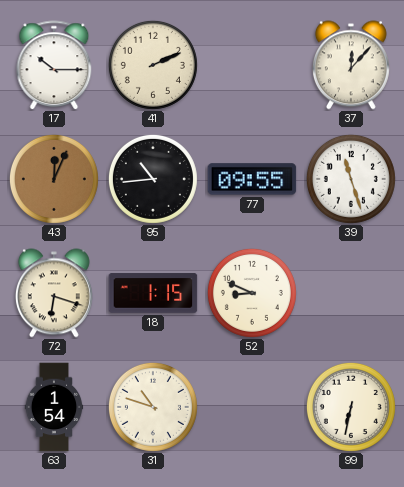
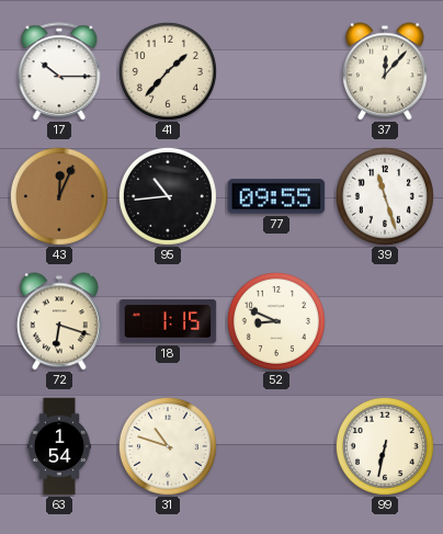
41: 2:11 -> 1:37
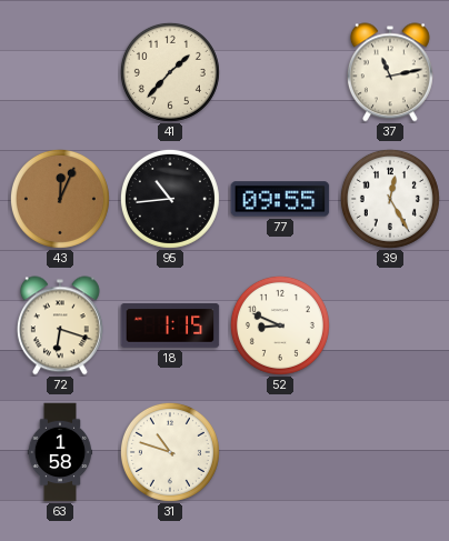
17: 10:15 -> none
37: 12:07 -> 11:13
39: 11:27 -> 12:25
63: 1:54 -> 1:58
99: 6:32 -> none
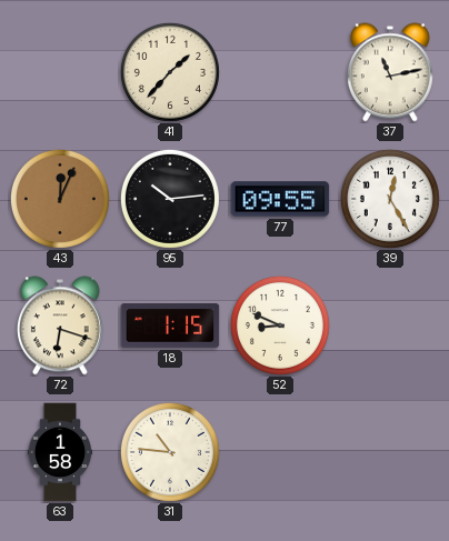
95: 10:44 -> 10:14
31: 10:48 -> 10:46
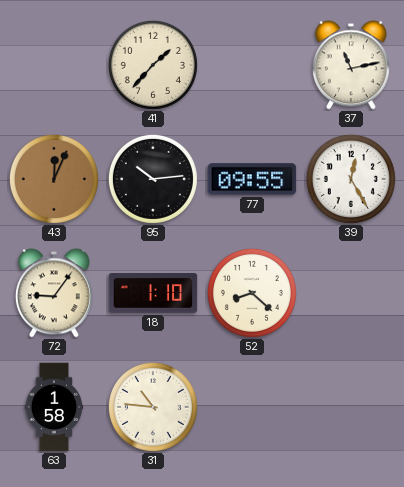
72: 6:18 -> 9:06
18: 1:15 -> 1:10
52: 8:49 -> 8:22
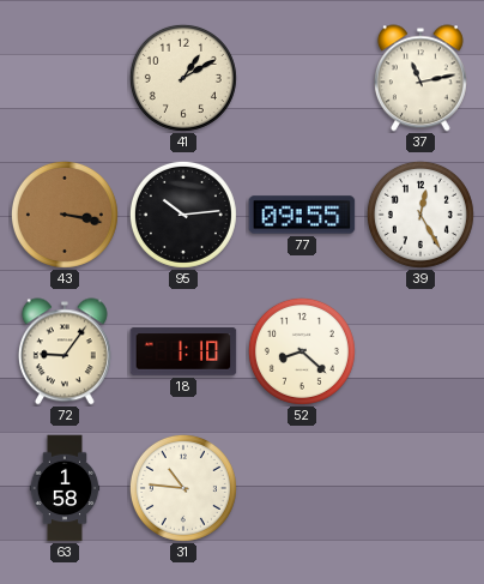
41: 1:37 -> 1:10
43: 12:04 -> 3:17
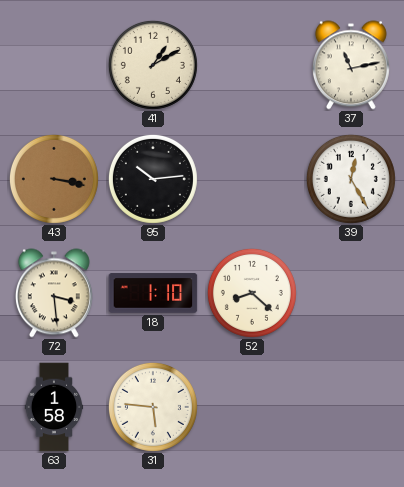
77: 09:55 -> none
72: 9:06 -> 3:29
31: 10:46 -> 5:46
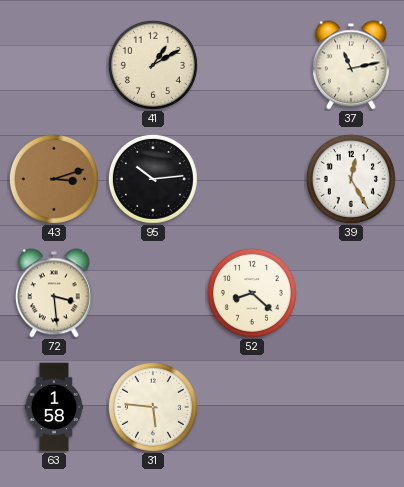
43: 3:17 -> 3:12
18: 1:10 -> none
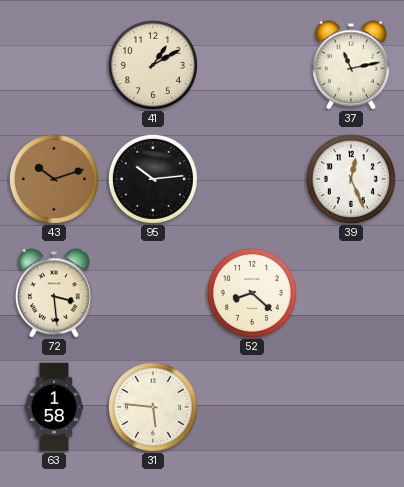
43: 3:12 -> 10:12
39: 12:25 -> 12:26
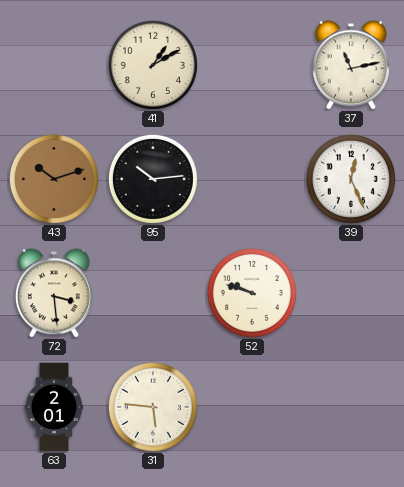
52: 8:22 -> 9:48
63: 1:58 -> 2:01
